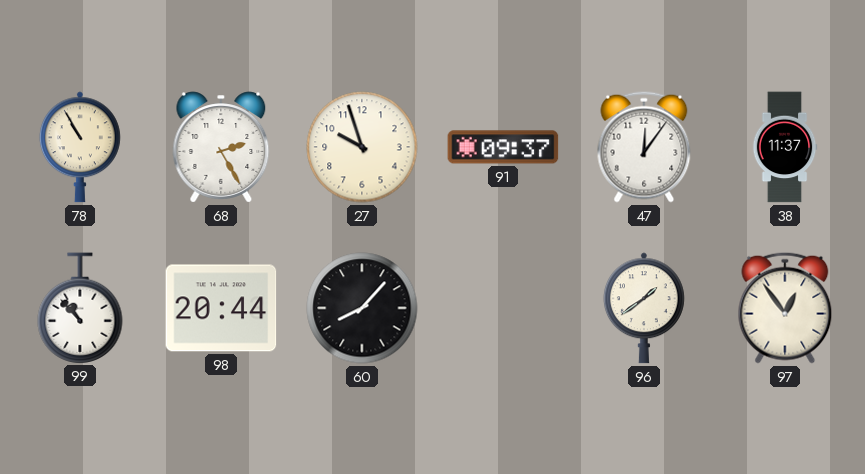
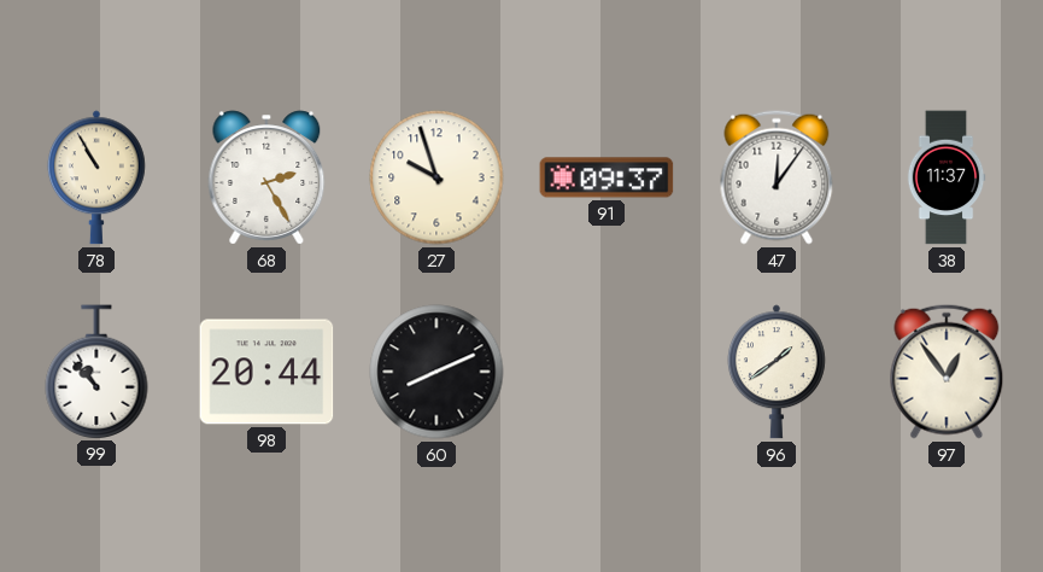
60: 8:07 -> 8:11
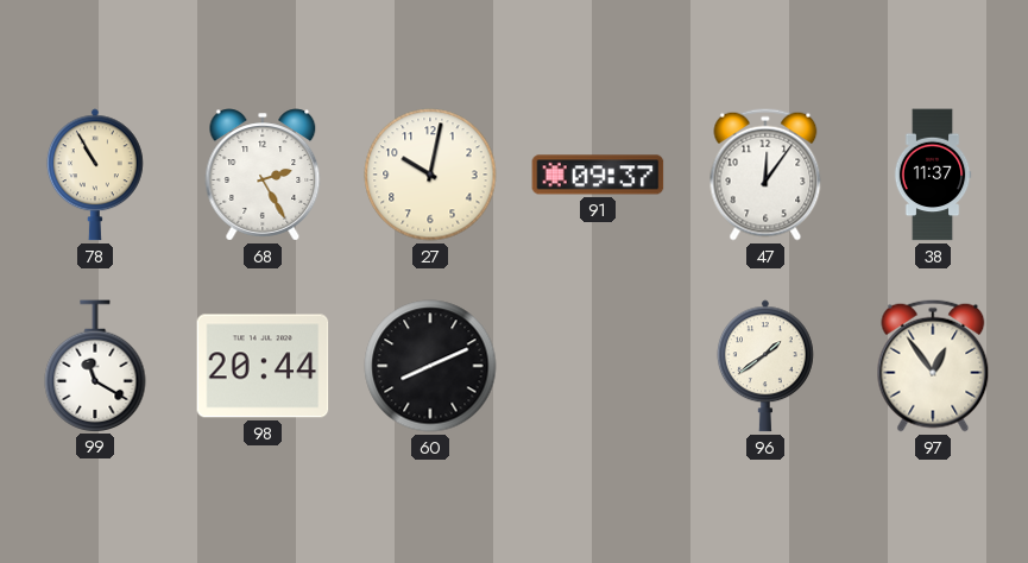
27: 9:57 -> 10:02
99: 10:53 -> 11:20
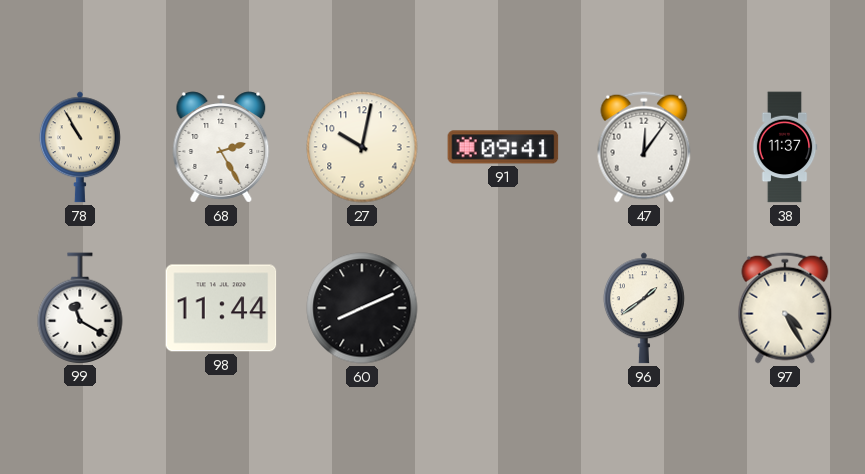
91: 09:37 -> 09:41
98: 20:44 -> 11:44
97: 12:54 -> 4:25
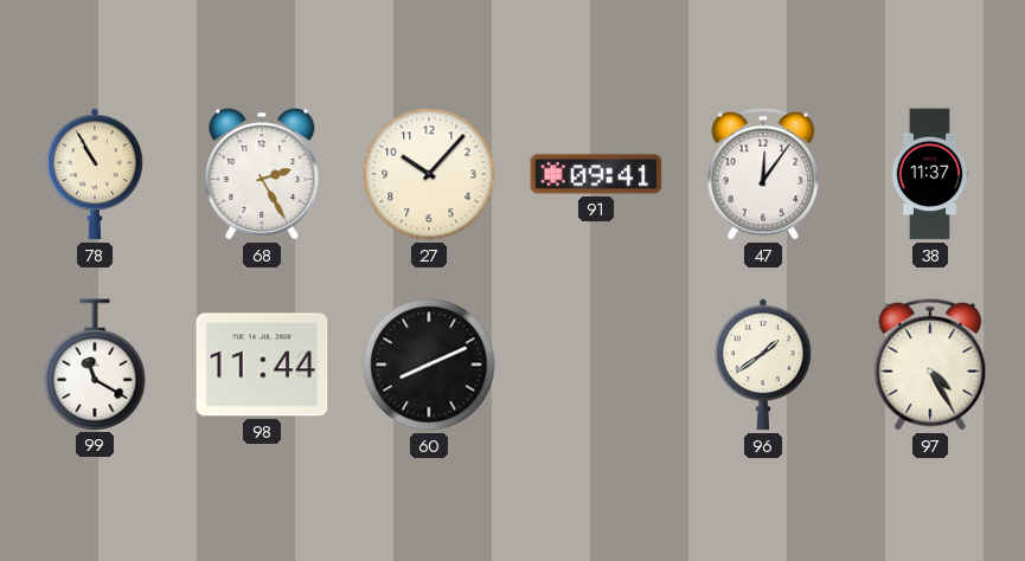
27: 10:02 -> 10:07
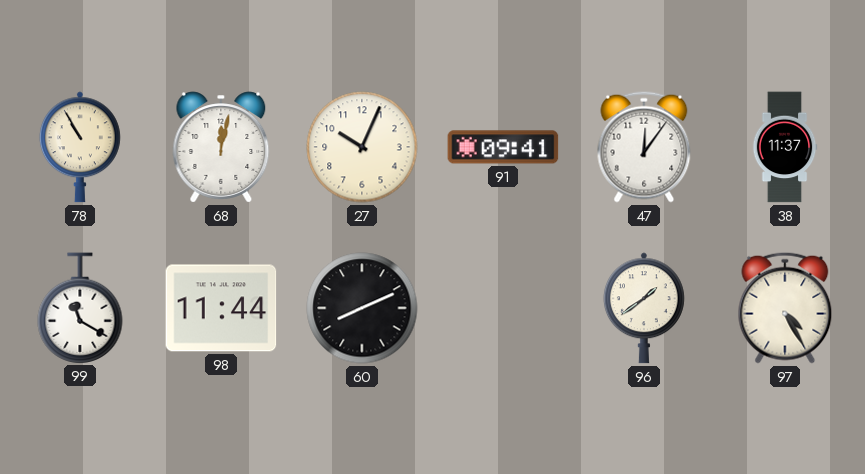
68: 2:25 -> 12:02
27: 10:07 -> 10:04
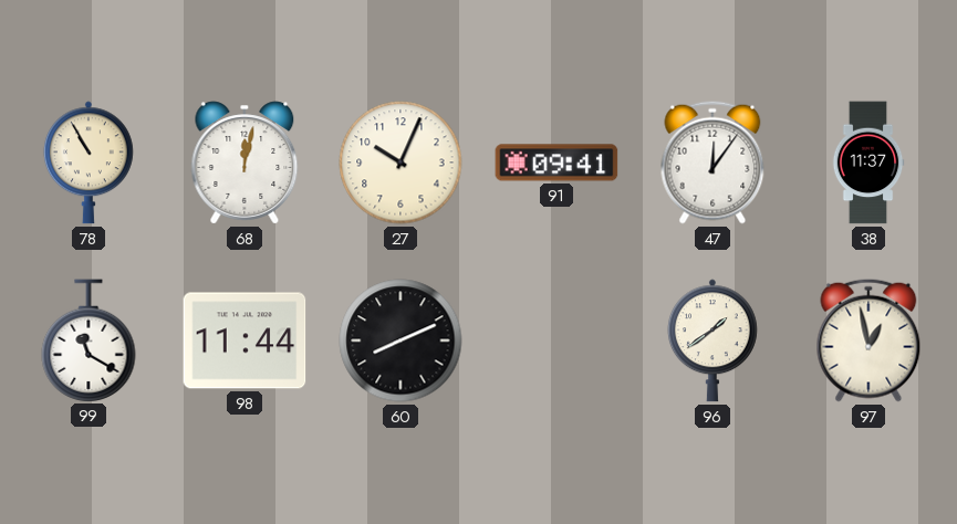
97: 4:25 -> 12:58
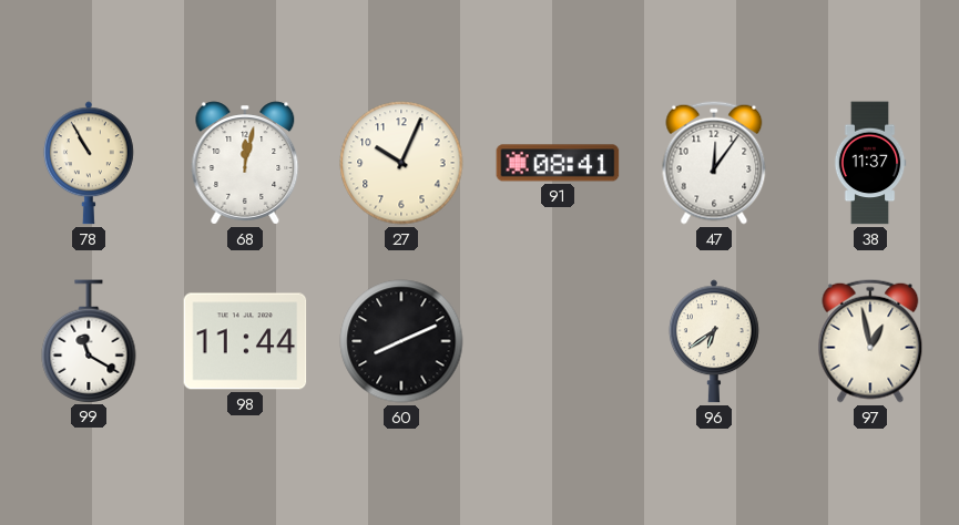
91: 09:41 -> 08:41
96: 1:39 -> 6:39
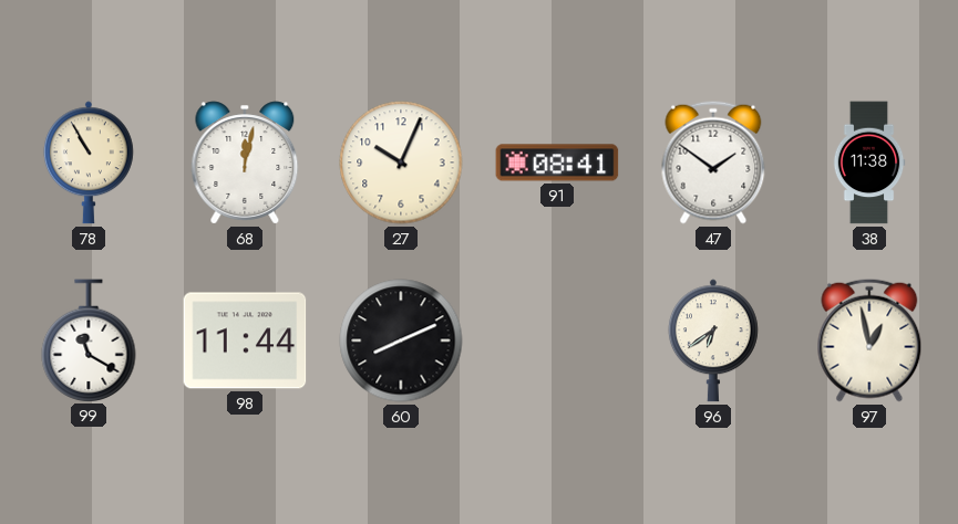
47: 12:06 -> 1:51
38: 11:37 -> 11:38
